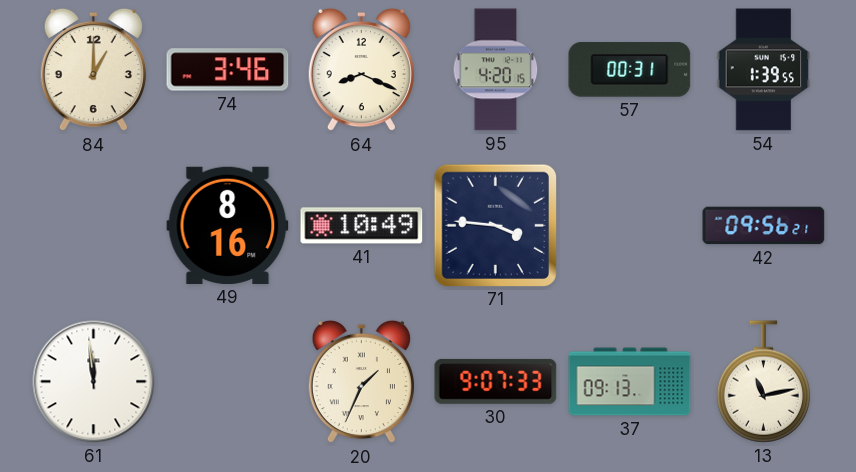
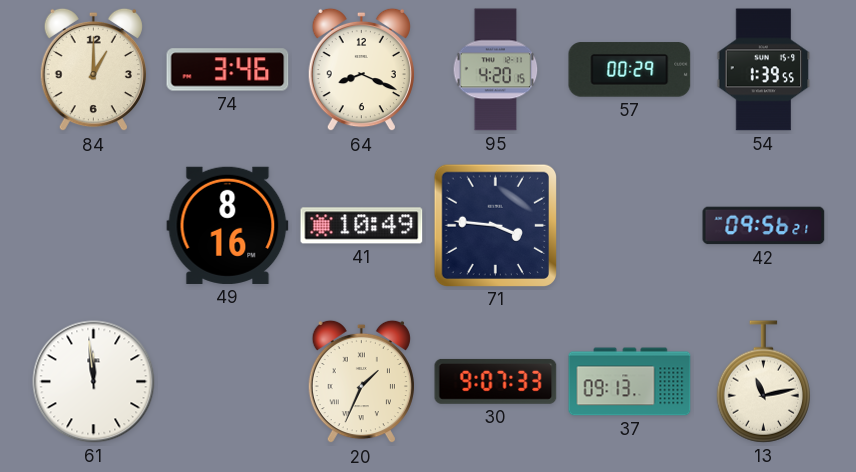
57: 00:31 -> 00:29
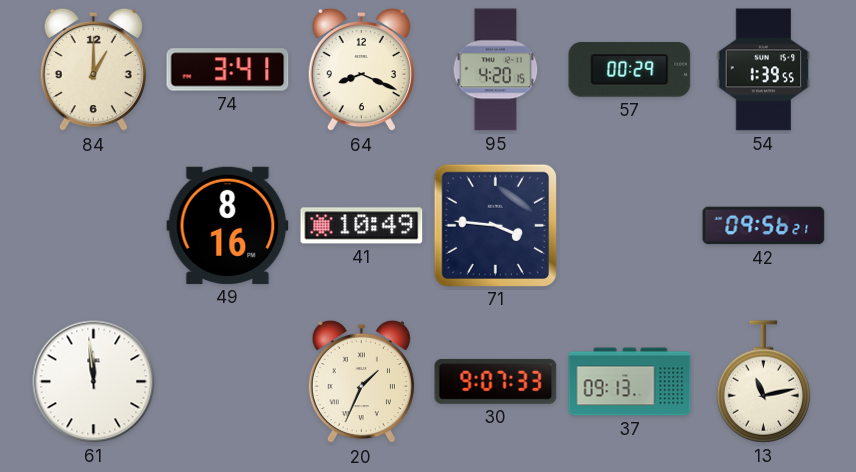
74: 3:46 -> 3:41
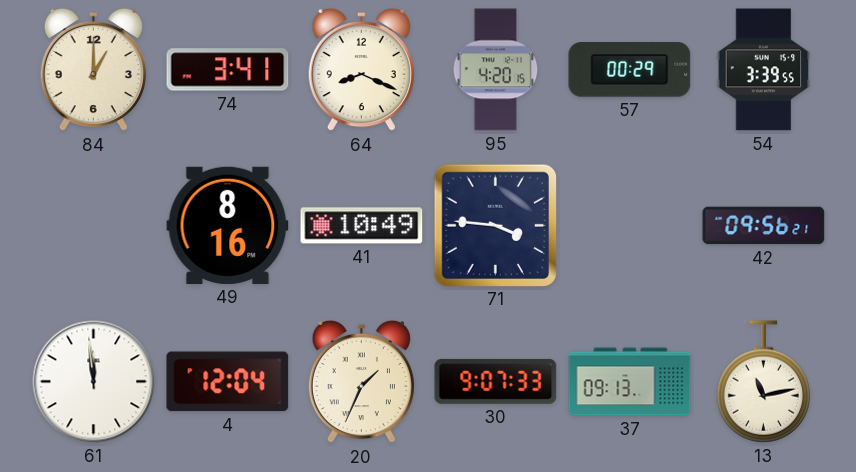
54: 1:39 -> 3:39
4: none -> 12:04
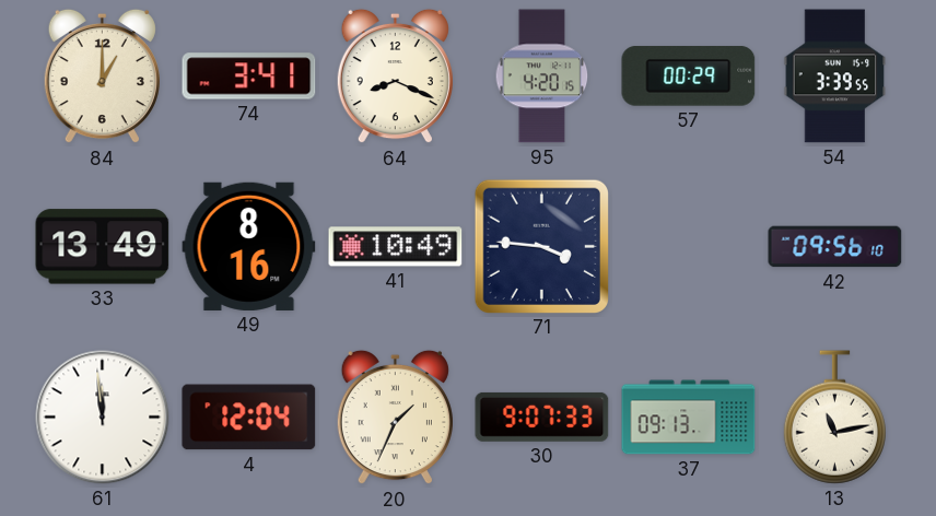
33: none -> 13:49
42: 09:56:21 -> 09:56:10
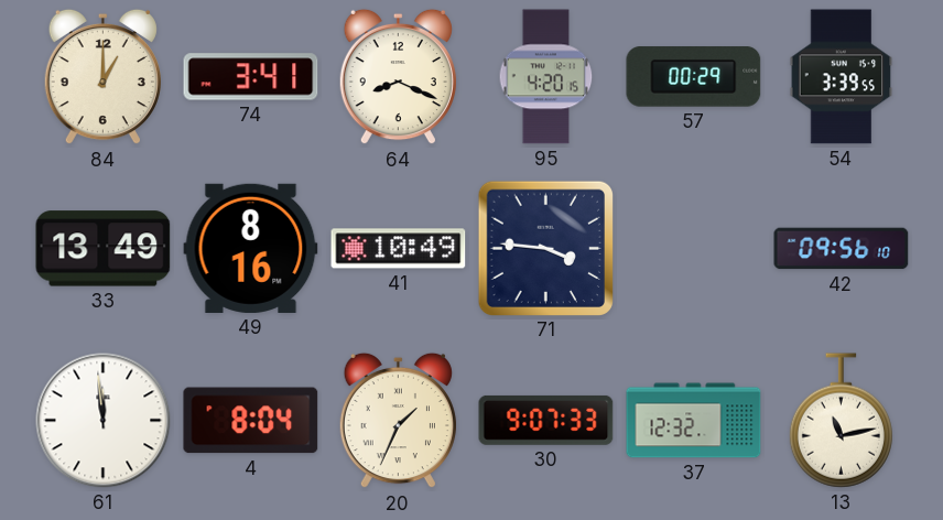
4: 12:04 -> 8:04
37: 09:13 -> 12:32
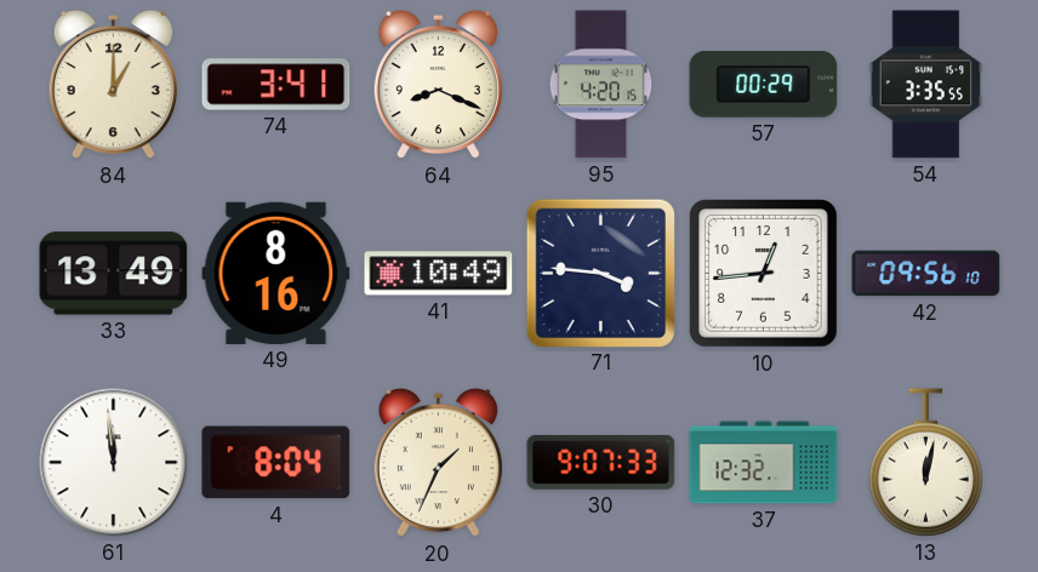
54: 3:39 -> 3:35
10: none -> 12:44
13: 11:13 -> 12:02
